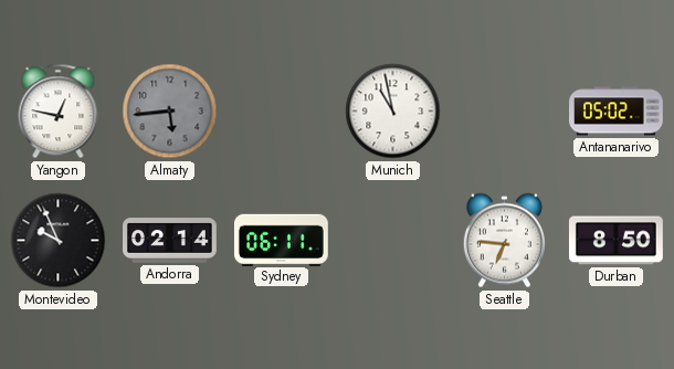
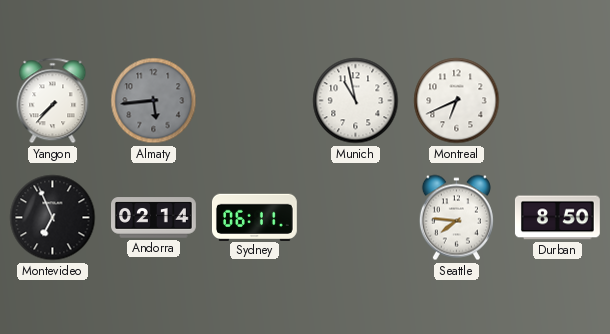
Yangon: 12:47 -> 7:37
Montreal: none -> 6:41
Antananarivo: 05:02 -> none
Montevideo: 9:56 -> 6:56
Seattle: 6:46 -> 7:46
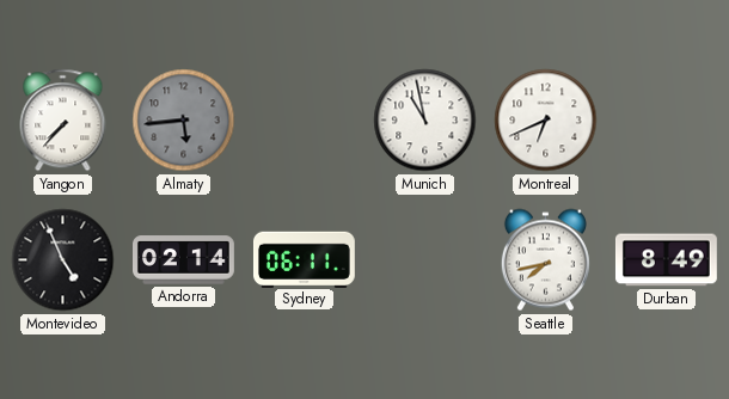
Montevideo: 6:56 -> 4:56
Seattle: 7:46 -> 7:43
Durban: 8:50 -> 8:49
